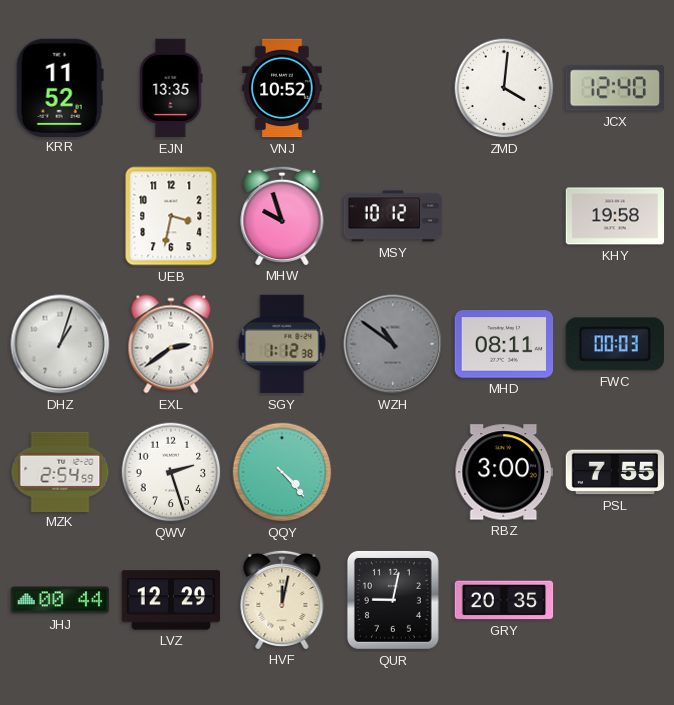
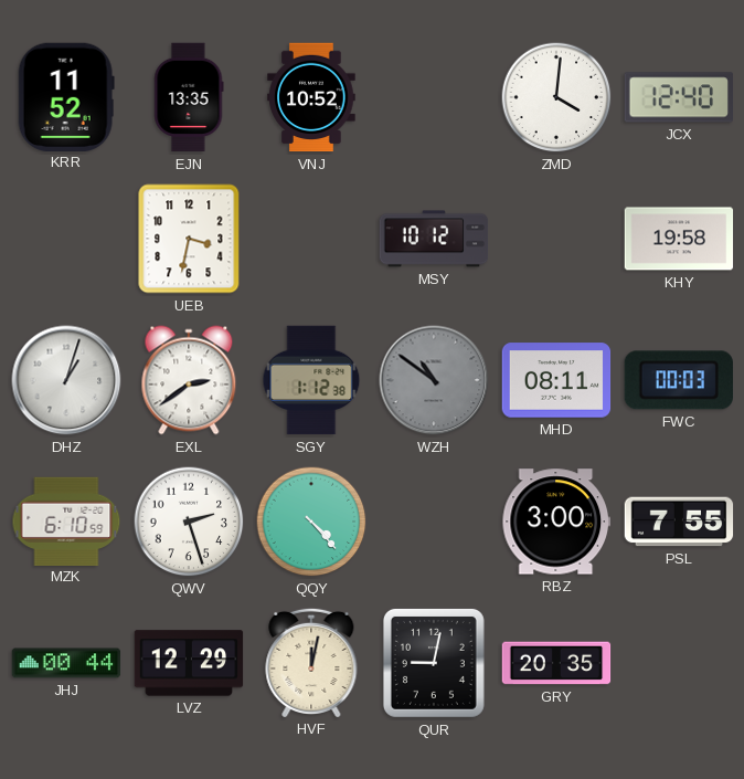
MHW: 9:57 -> none
MZK: 2:54 -> 6:10
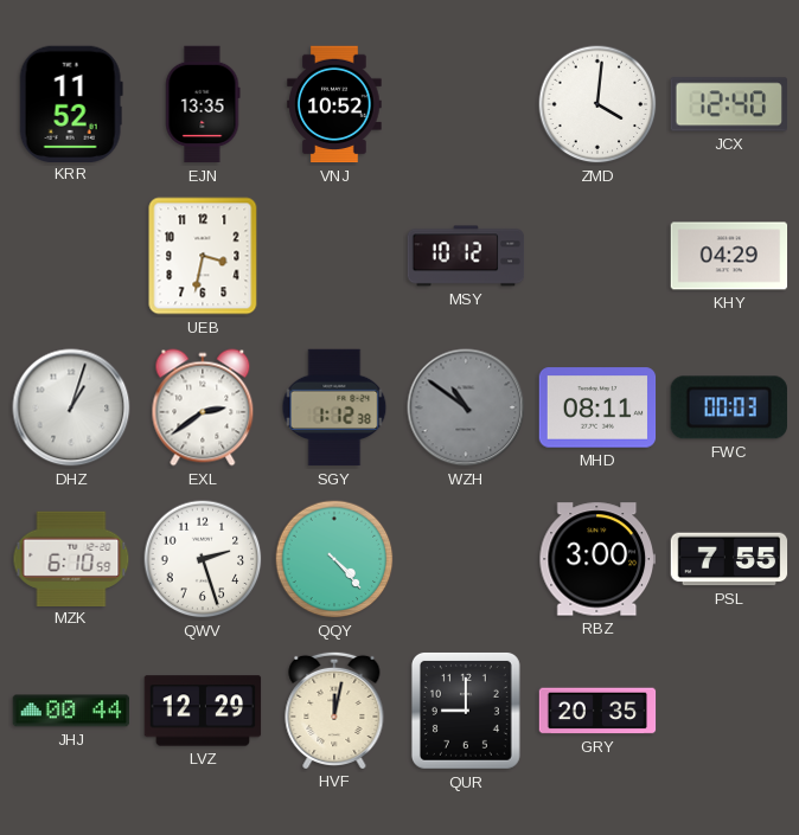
KHY: 19:58 -> 04:29
QUR: 9:02 -> 9:00
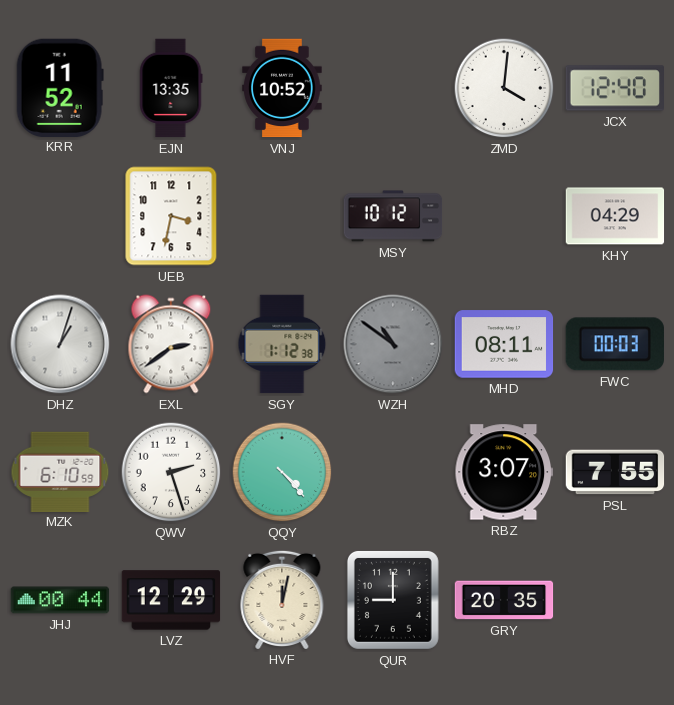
RBZ: 3:00 -> 3:07
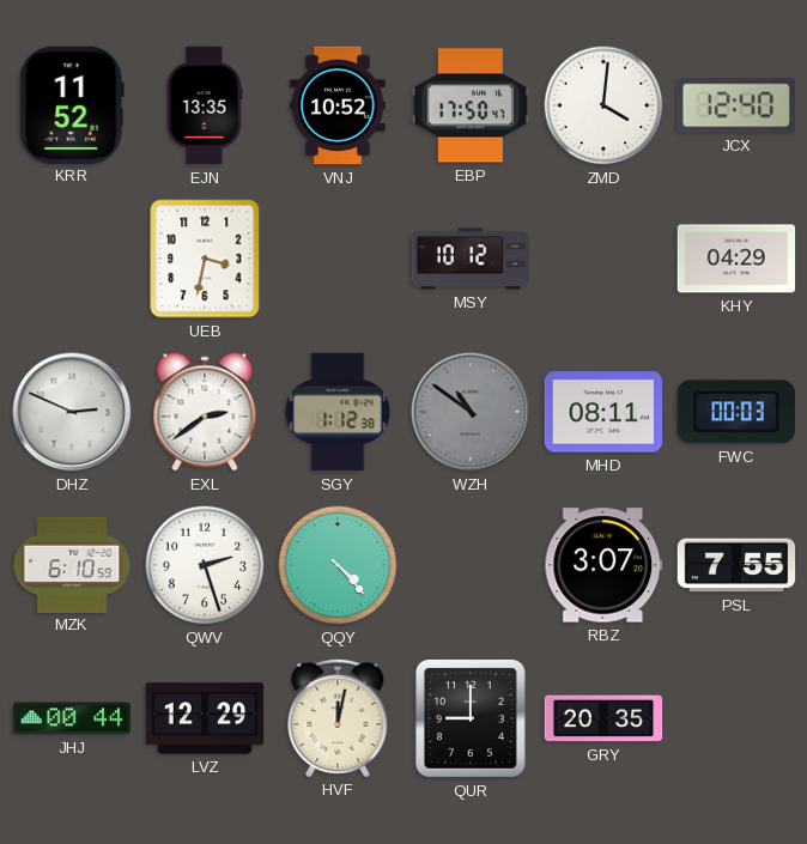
EBP: none -> 17:50
DHZ: 1:03 -> 2:49
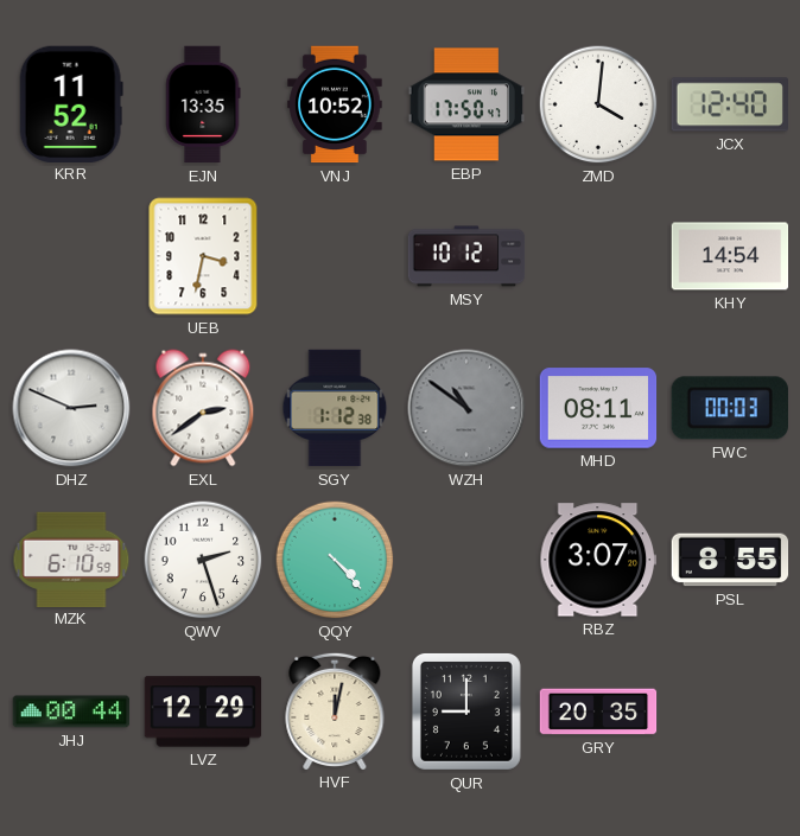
KHY: 04:29 -> 14:54
PSL: 7:55 -> 8:55
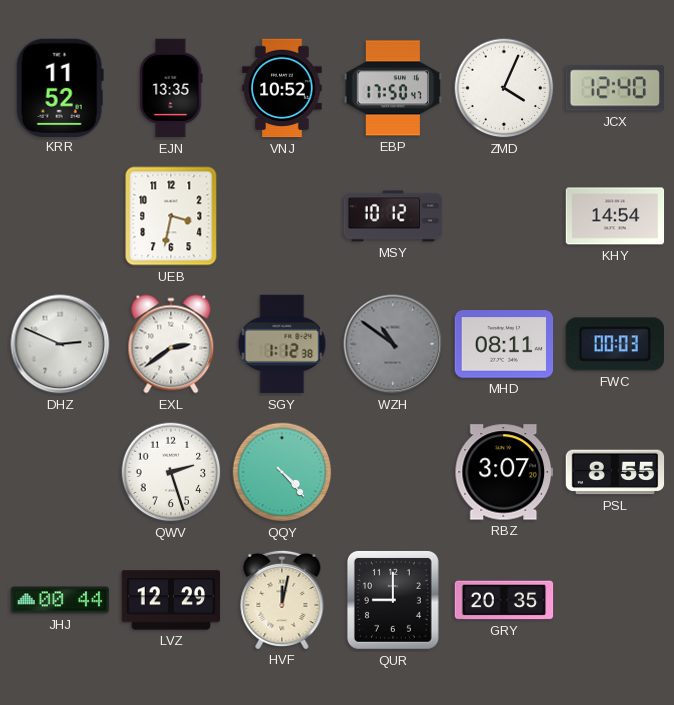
ZMD: 4:01 -> 4:04
MZK: 6:10 -> none
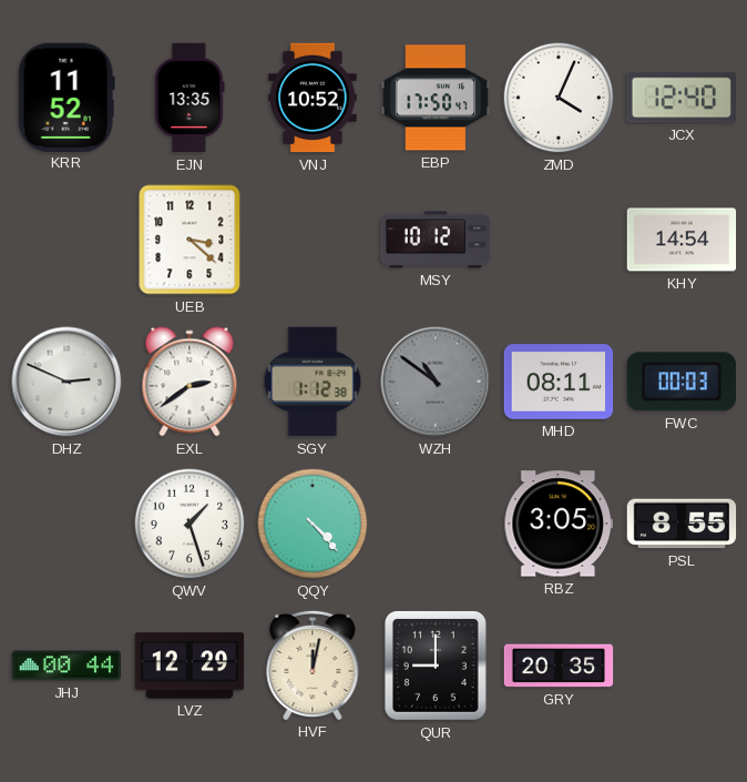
UEB: 3:32 -> 3:22
QWV: 2:27 -> 1:27
RBZ: 3:07 -> 3:05
